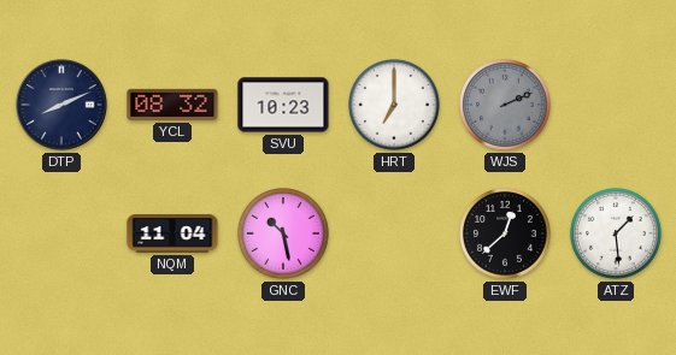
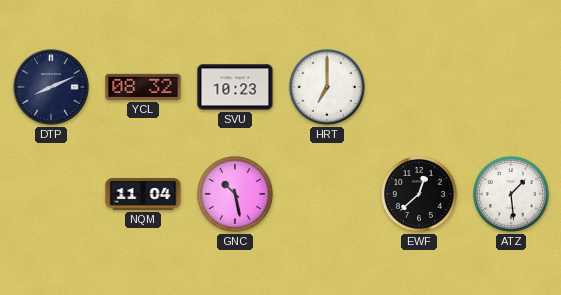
WJS: 2:11 -> none
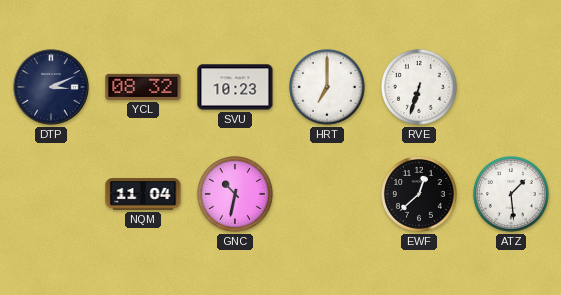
DTP: 8:11 -> 3:11
RVE: none -> 6:33
GNC: 10:28 -> 10:32
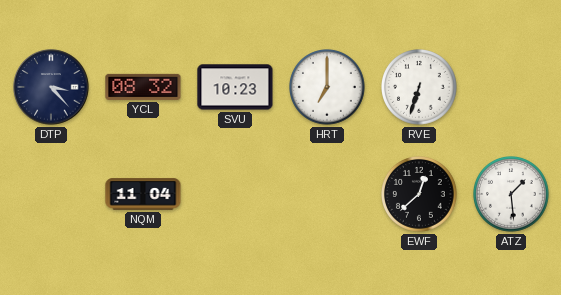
DTP: 3:11 -> 3:23
GNC: 10:32 -> none
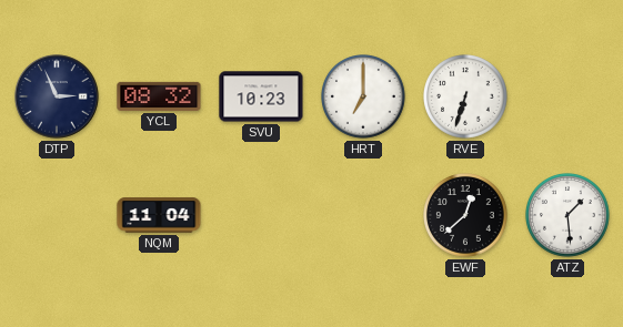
DTP: 3:23 -> 2:56
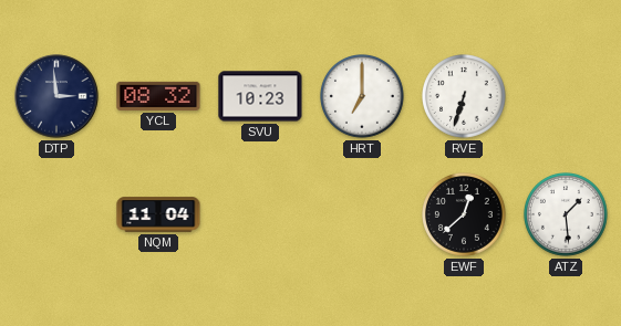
DTP: 2:56 -> 2:59
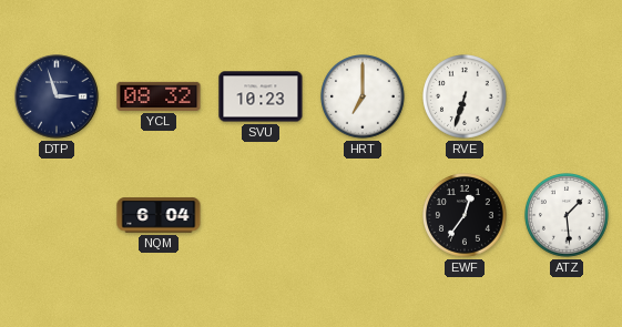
DTP: 2:59 -> 2:57
NQM: 11:04 -> 6:04
EWF: 12:38 -> 12:36
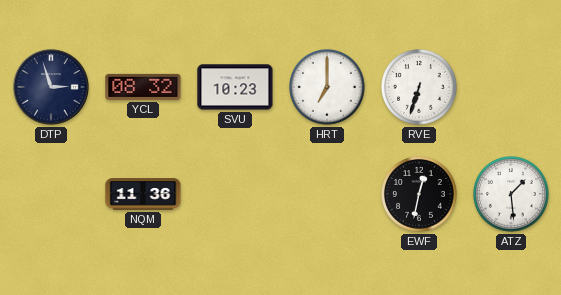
NQM: 6:04 -> 11:36
EWF: 12:36 -> 12:32
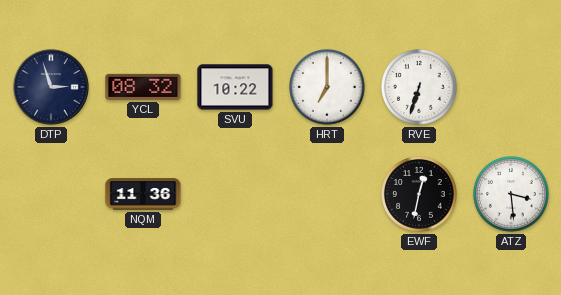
SVU: 10:23 -> 10:22
ATZ: 1:29 -> 3:29
